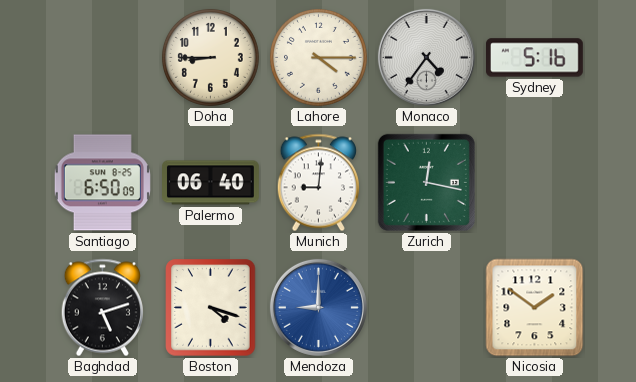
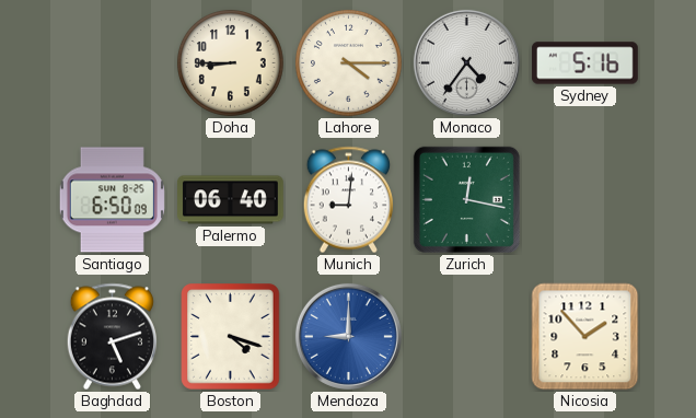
Nicosia: 1:51 -> 1:53
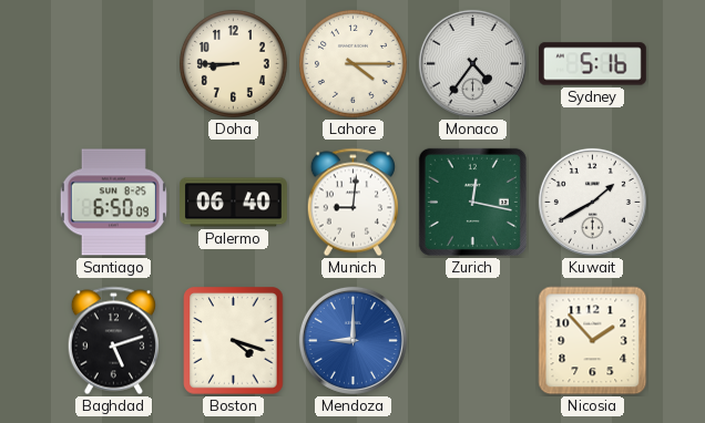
Kuwait: none -> 1:40
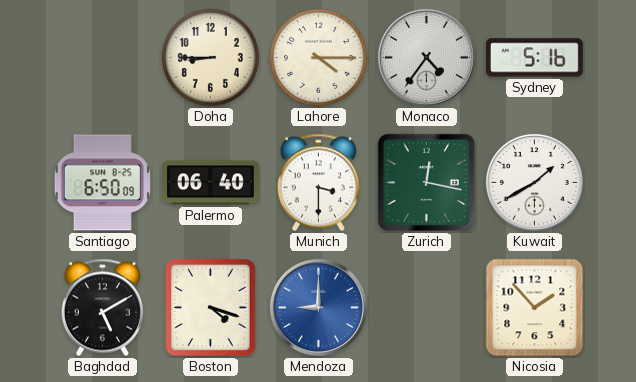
Munich: 9:01 -> 3:30
Baghdad: 5:12 -> 5:10
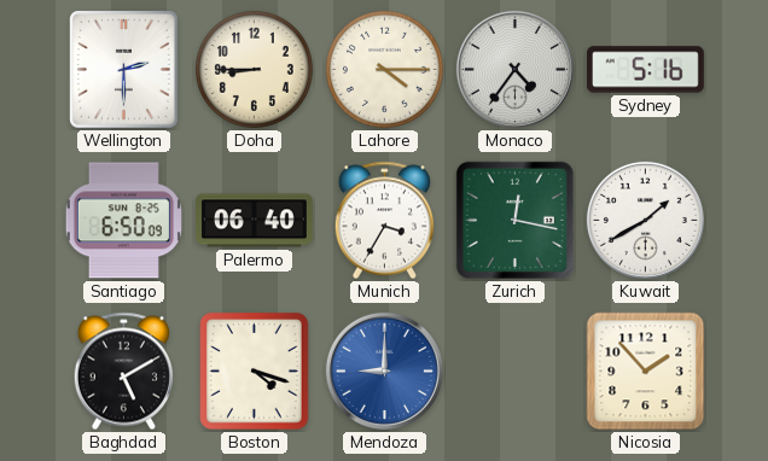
Wellington: none -> 2:30
Munich: 3:30 -> 3:35
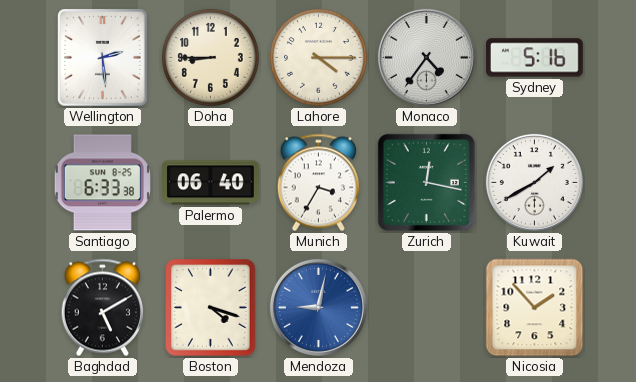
Wellington: 2:30 -> 2:29
Santiago: 6:50 -> 6:33
Mendoza: 9:00 -> 9:02
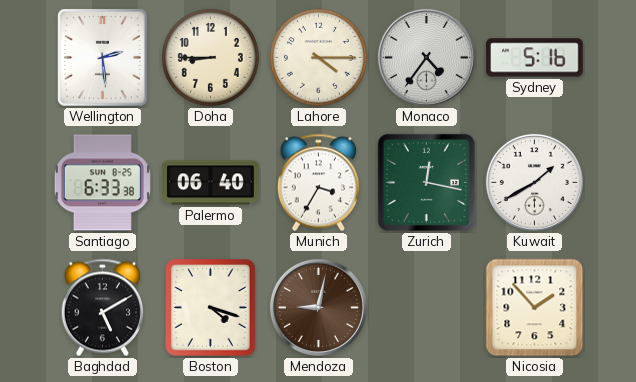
Mendoza dial: blue -> brown
